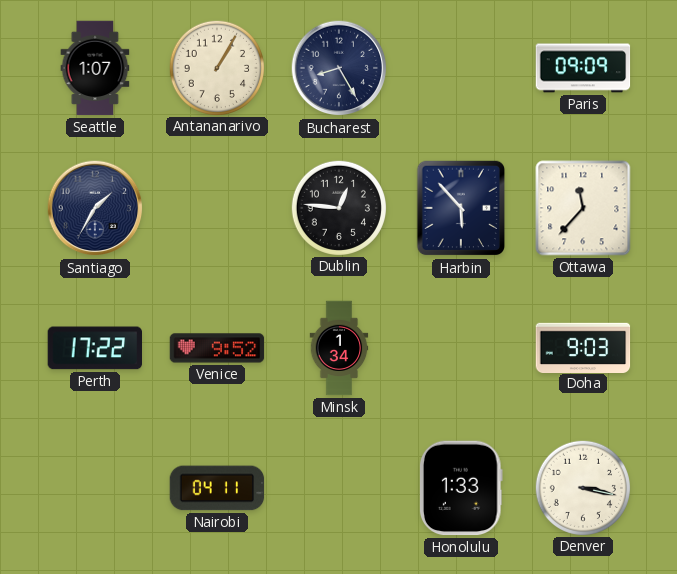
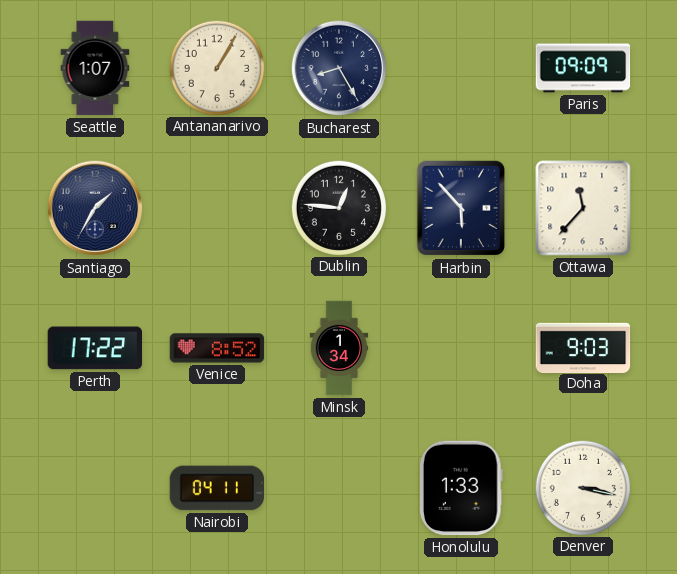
Venice: 9:52 -> 8:52
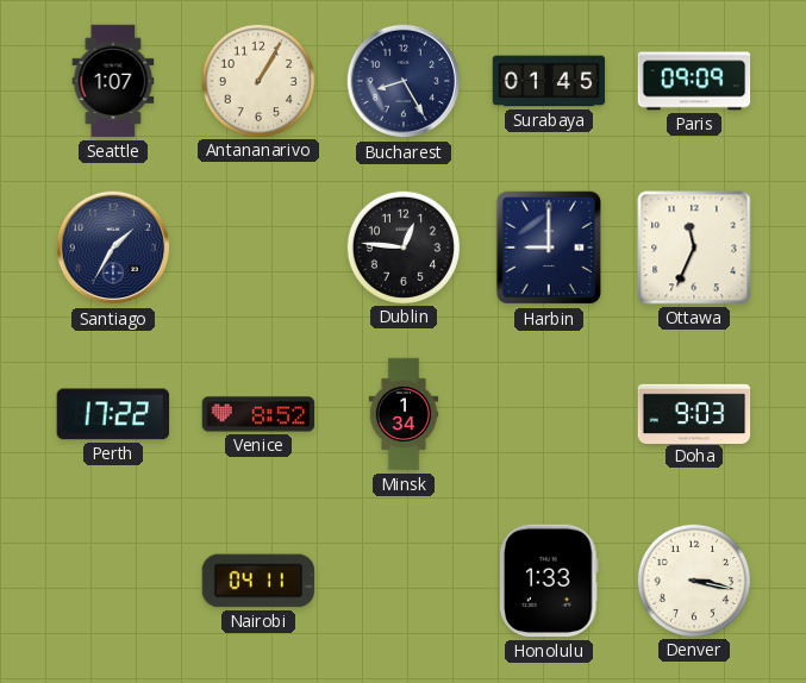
Surabaya: none -> 01:45
Harbin: 5:53 -> 9:00
Ottawa: 11:37 -> 11:34
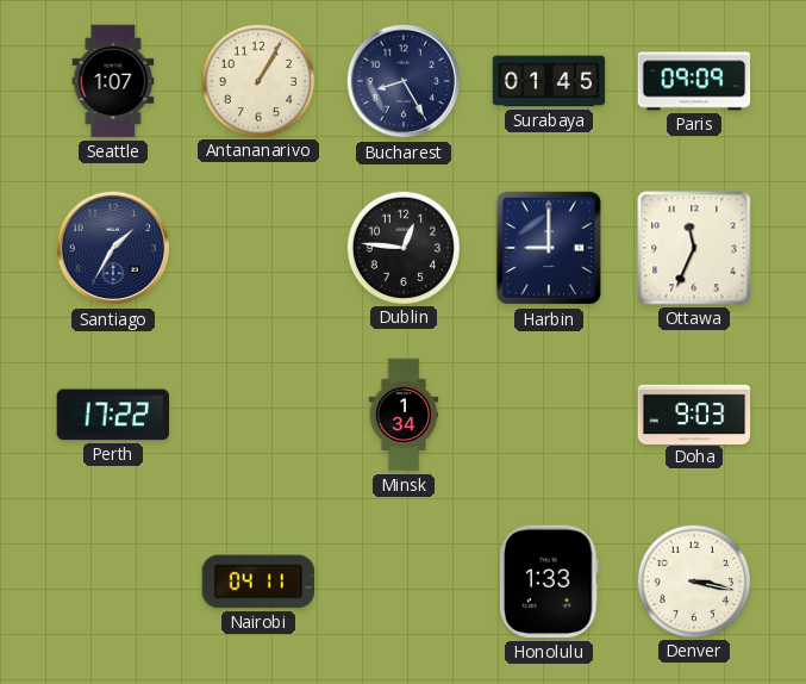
Venice: 8:52 -> none
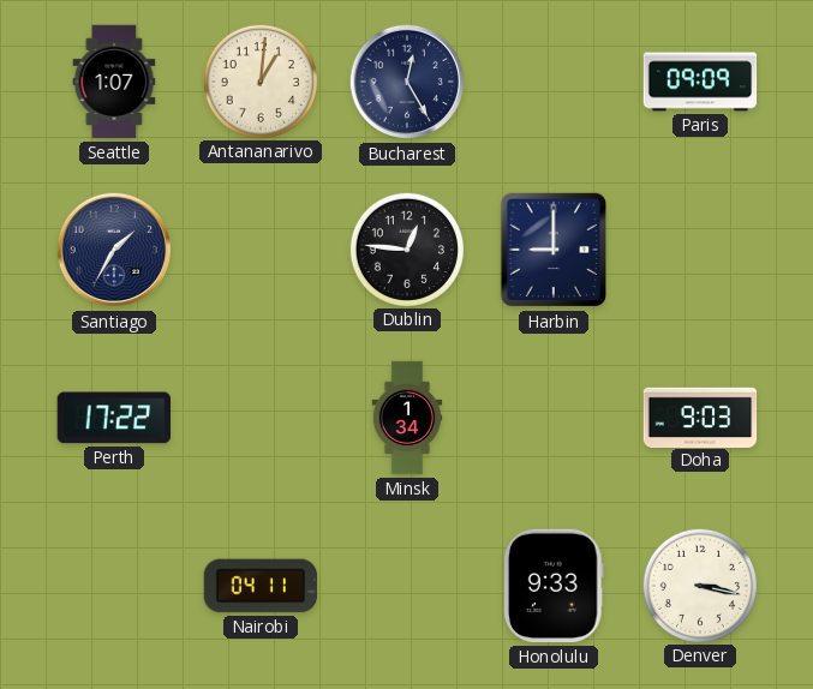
Antananarivo: 1:05 -> 1:01
Bucharest: 8:25 -> 12:25
Surabaya: 01:45 -> none
Ottawa: 11:34 -> none
Honolulu: 1:33 -> 9:33
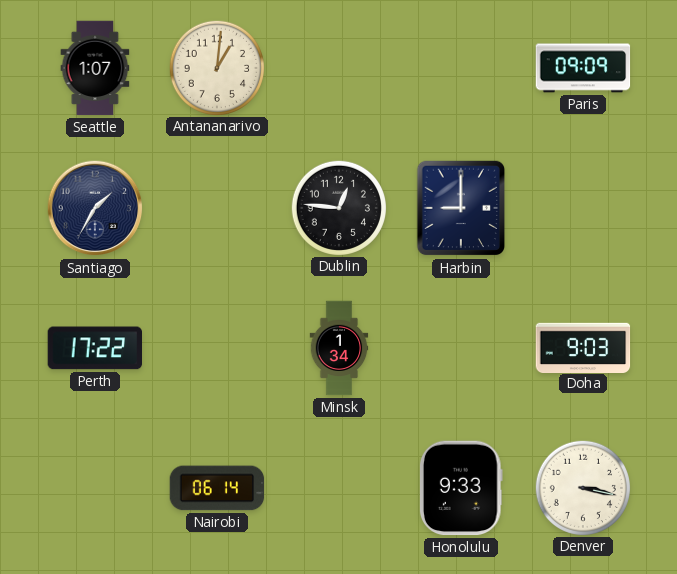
Bucharest: 12:25 -> none
Nairobi: 04:11 -> 06:14
